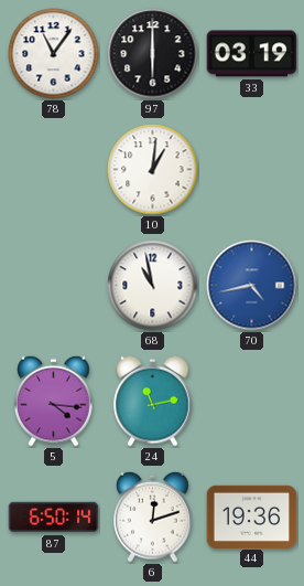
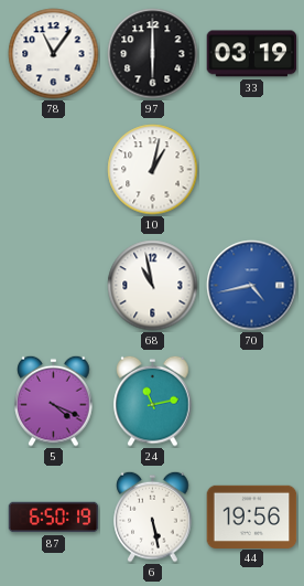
10: 1:01 -> 1:02
5: 4:16 -> 4:19
87: 6:50:14 -> 6:50:19
6: 12:12 -> 5:28
44: 19:36 -> 19:56
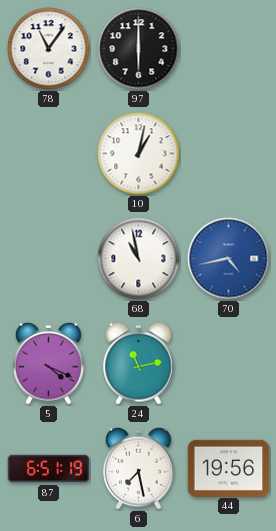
33: 03:19 -> none
87: 6:50 -> 6:51
6: 5:28 -> 7:28
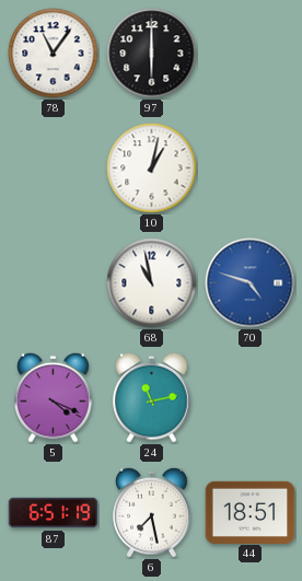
70: 4:43 -> 4:48
44: 19:56 -> 18:51
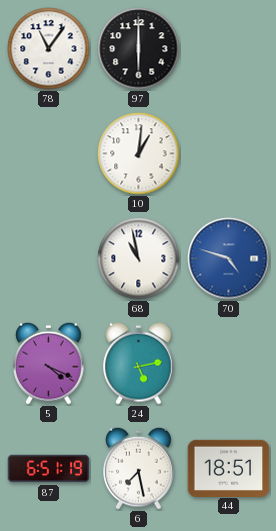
10: 1:02 -> 1:01
24: 11:13 -> 5:13
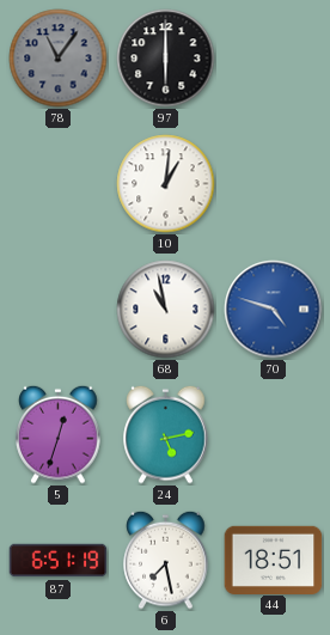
78 dial: white -> grey
5: 4:19 -> 12:33
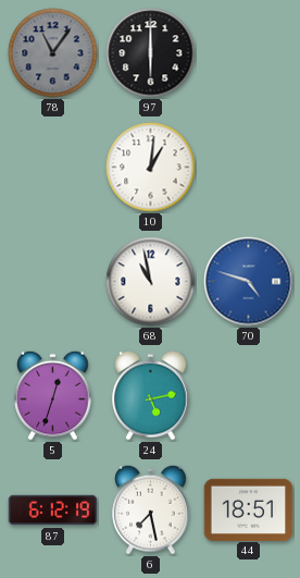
87: 6:51 -> 6:12
